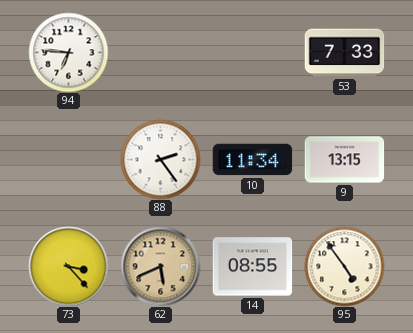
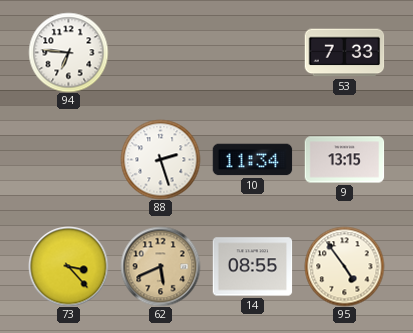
88: 2:24 -> 2:27
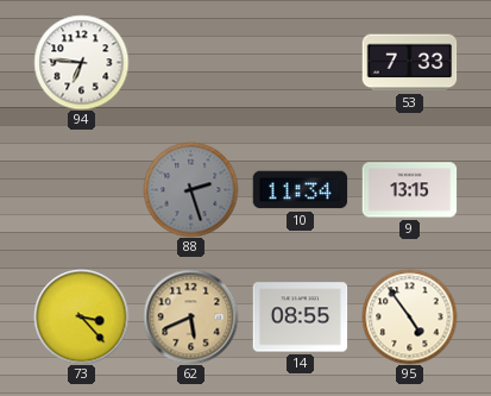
88 dial: white -> grey
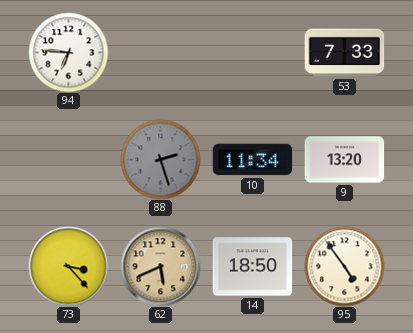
9: 13:15 -> 13:20
14: 08:55 -> 18:50
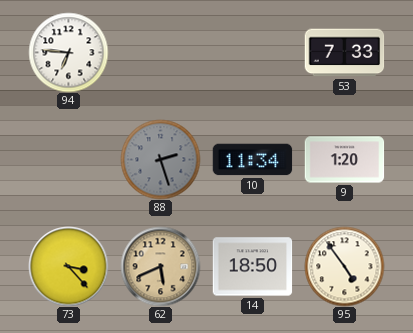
9: 13:20 -> 1:20
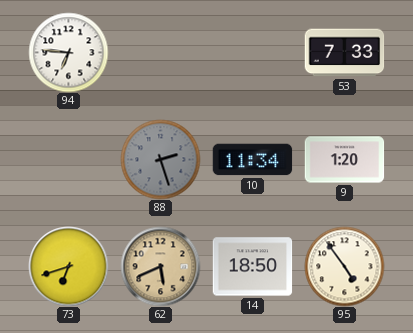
73: 3:23 -> 6:42
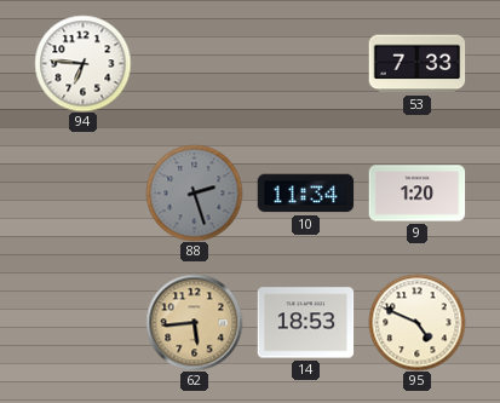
73: 6:42 -> none
62: 5:41 -> 5:44
14: 18:50 -> 18:53
95: 4:54 -> 4:49
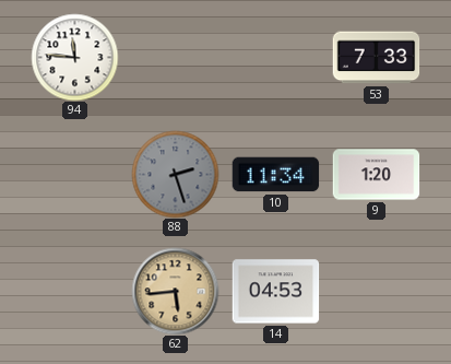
94: 6:46 -> 11:46
14: 18:53 -> 04:53
95: 4:49 -> none
